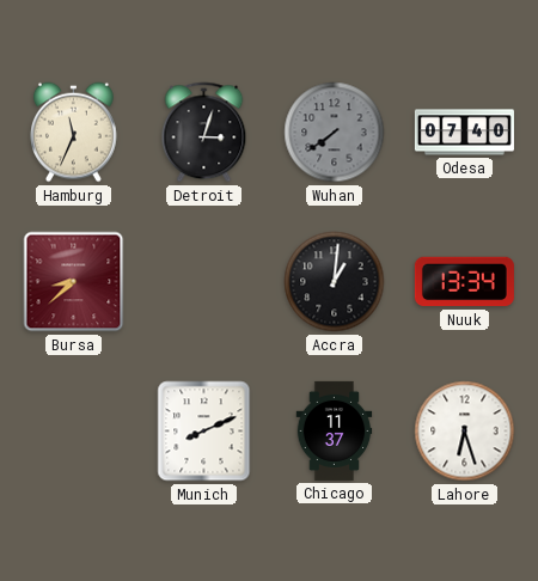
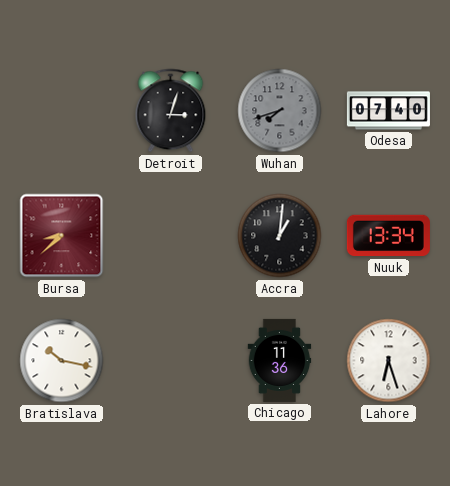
Hamburg: 11:34 -> none
Wuhan: 7:39 -> 7:42
Bratislava: none -> 10:17
Munich: 8:11 -> none
Chicago: 11:37 -> 11:36
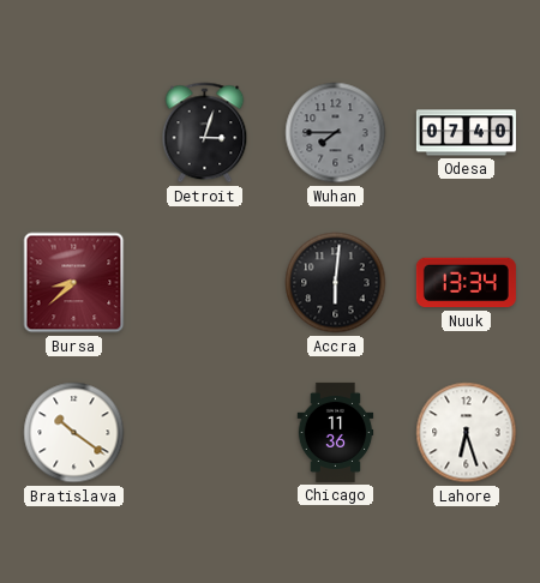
Wuhan: 7:42 -> 7:45
Accra: 1:01 -> 6:01
Bratislava: 10:17 -> 10:21
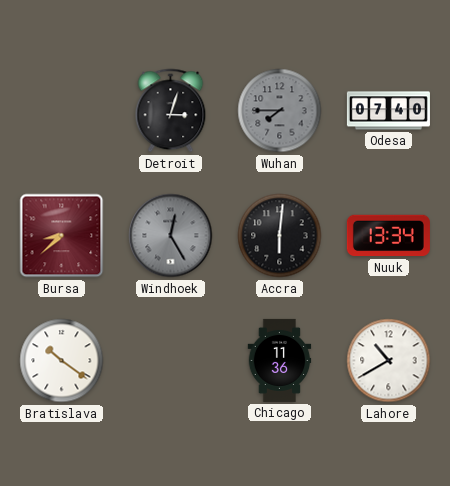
Windhoek: none -> 12:25
Lahore: 6:27 -> 10:40
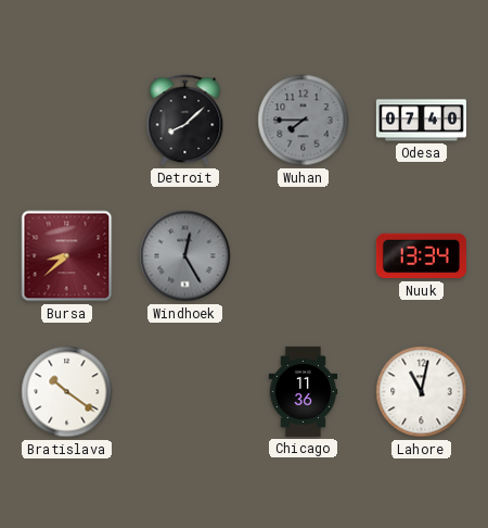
Detroit: 3:03 -> 8:08
Accra: 6:01 -> none
Lahore: 10:40 -> 11:02
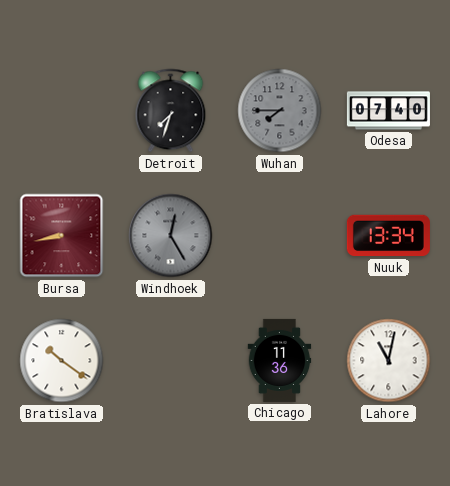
Detroit: 8:08 -> 7:33
Bursa: 8:38 -> 8:43
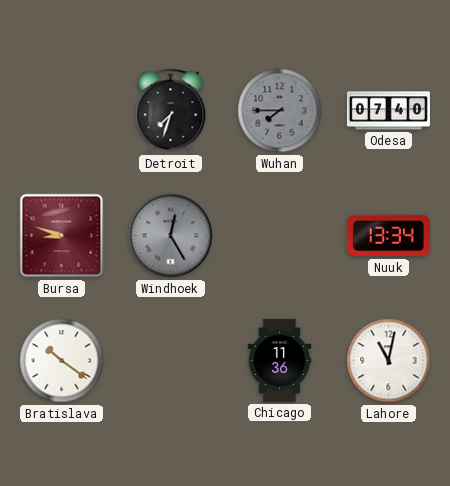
Bursa: 8:43 -> 8:48
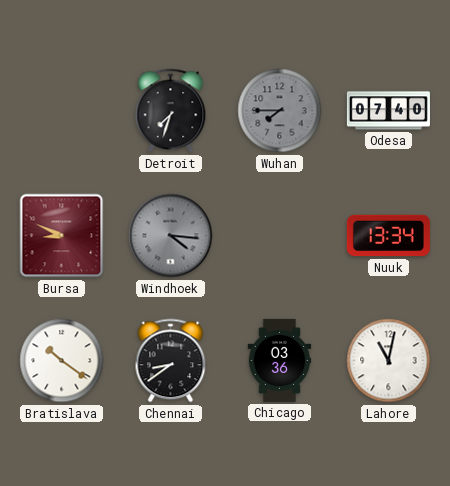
Bursa: 8:48 -> 8:49
Windhoek: 12:25 -> 4:16
Chennai: none -> 8:39
Chicago: 11:36 -> 03:36
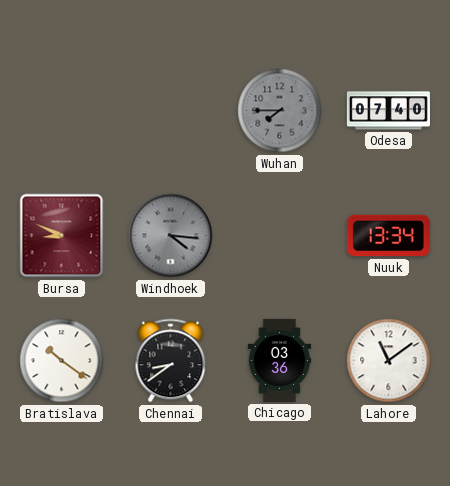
Detroit: 7:33 -> none
Lahore: 11:02 -> 11:09
